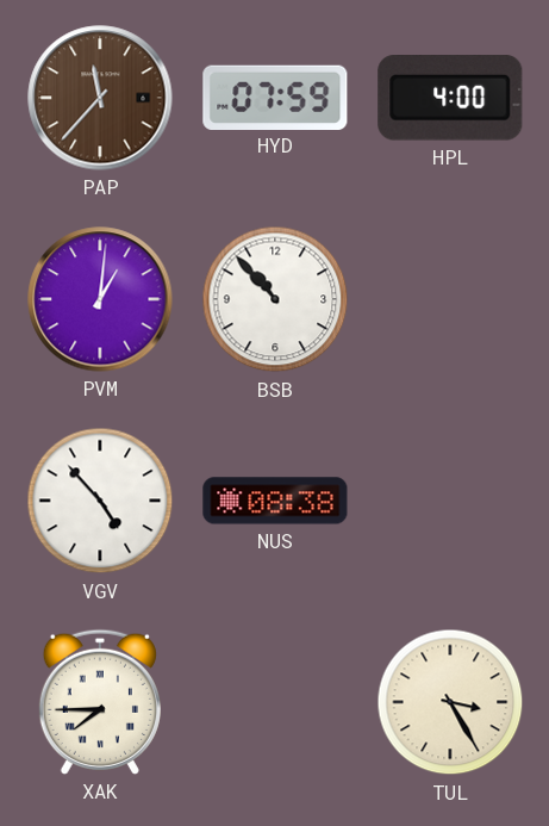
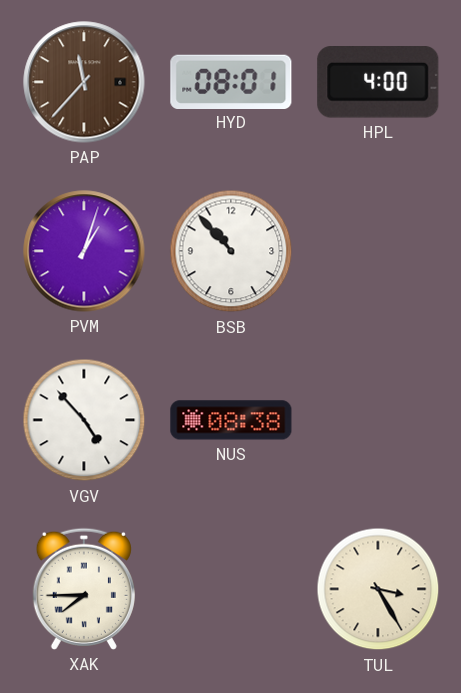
HYD: 07:59 -> 08:01
PVM: 1:01 -> 1:03
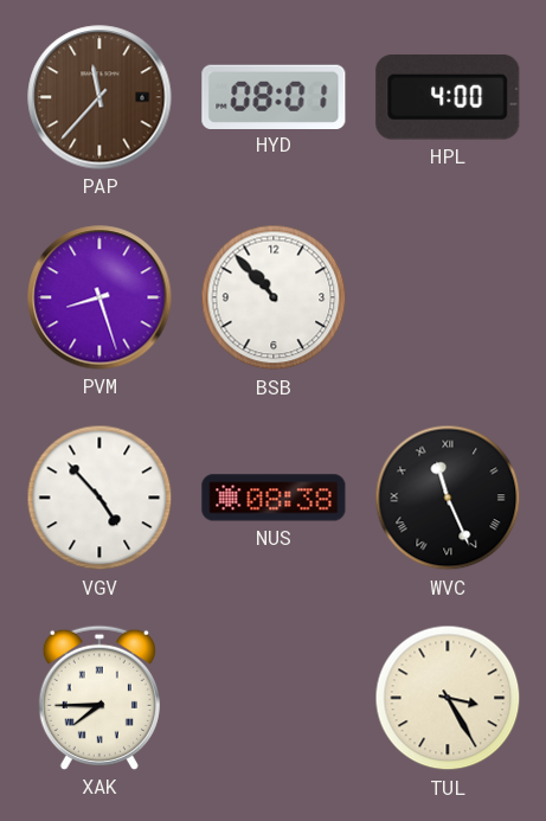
PVM: 1:03 -> 8:27
WVC: none -> 11:26
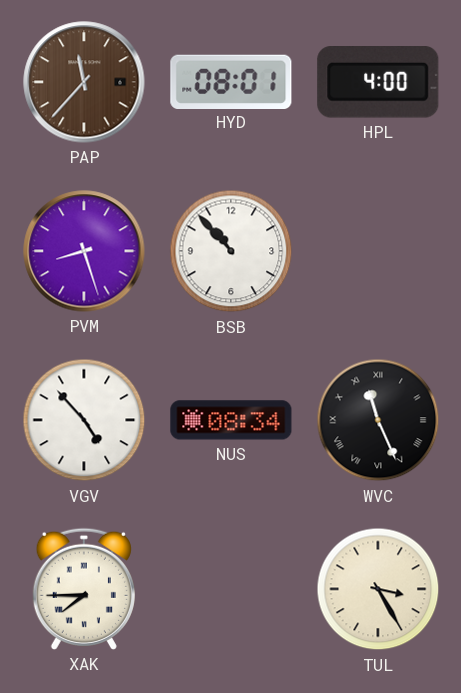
NUS: 08:38 -> 08:34
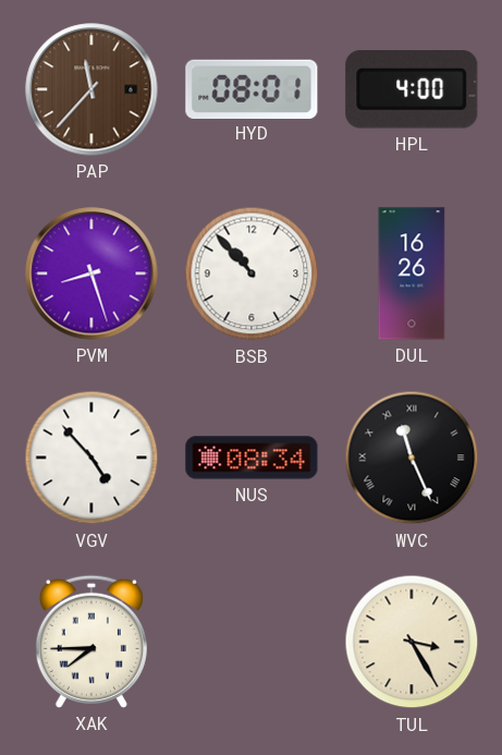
DUL: none -> 16:26
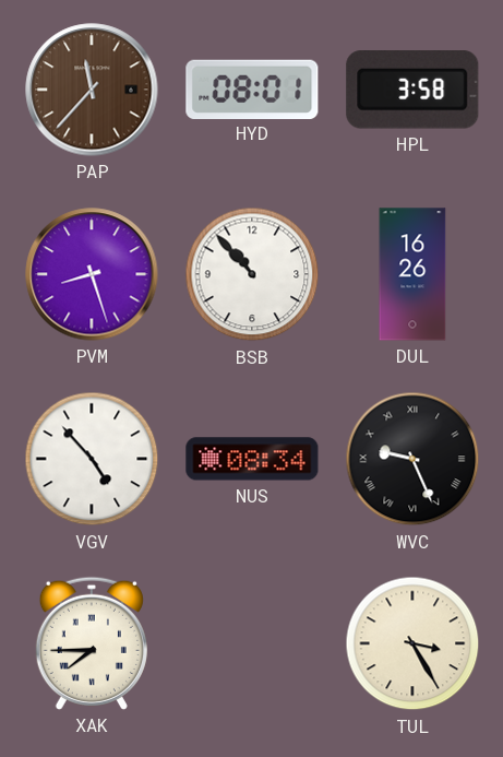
HPL: 4:00 -> 3:58
WVC: 11:26 -> 9:26
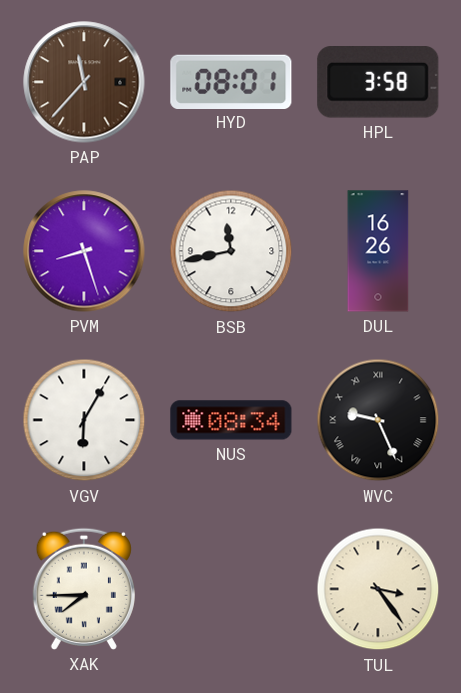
BSB: 10:53 -> 11:43
VGV: 4:53 -> 6:05
TUL: 3:25 -> 3:24
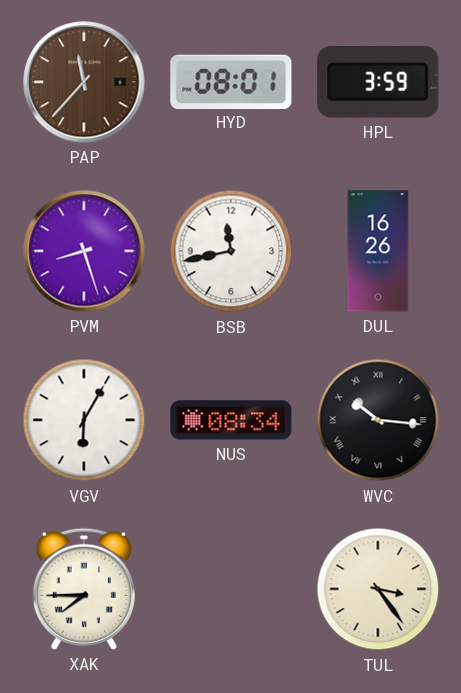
HPL: 3:58 -> 3:59
WVC: 9:26 -> 10:16
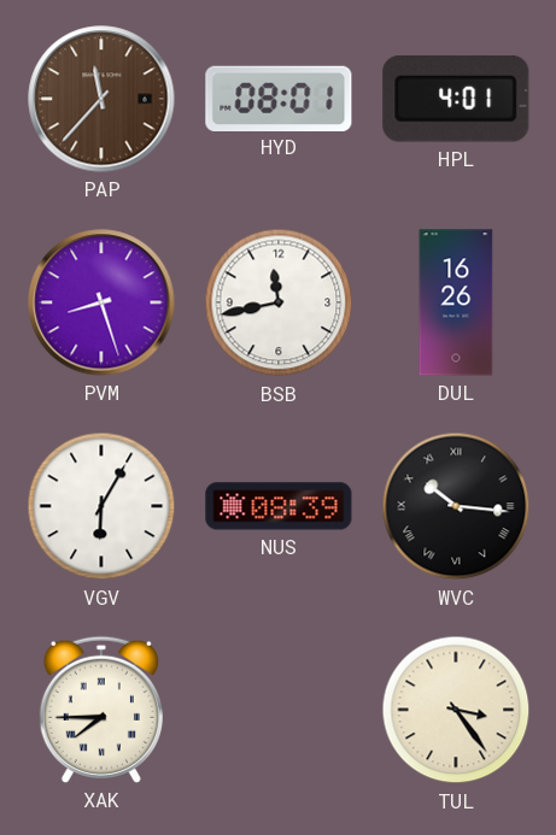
HPL: 3:59 -> 4:01
NUS: 08:34 -> 08:39
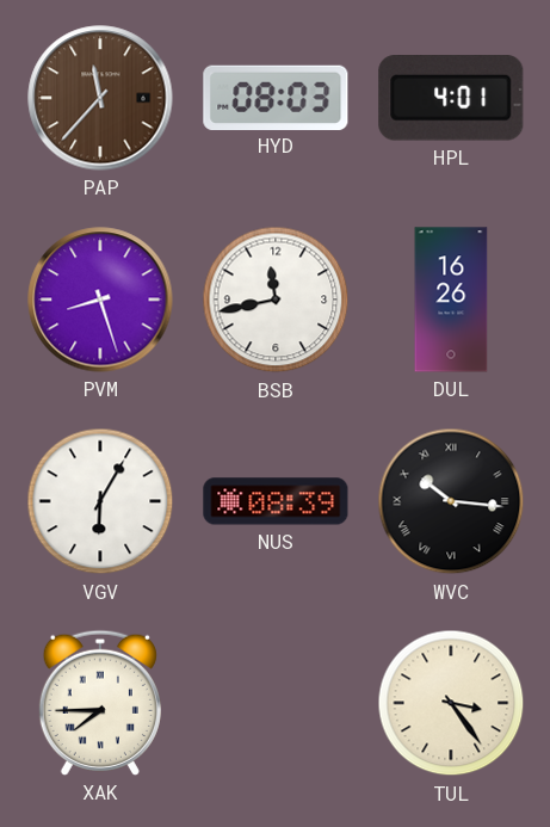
HYD: 08:01 -> 08:03
